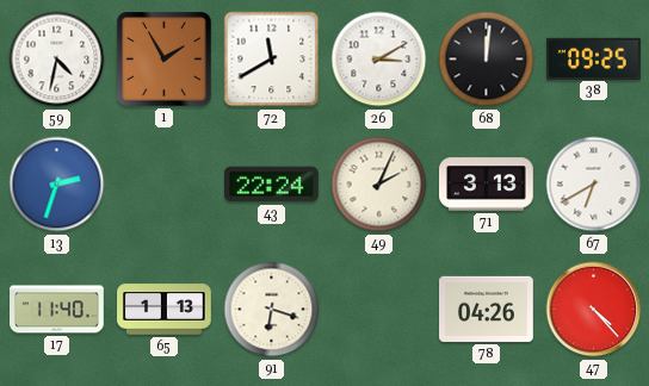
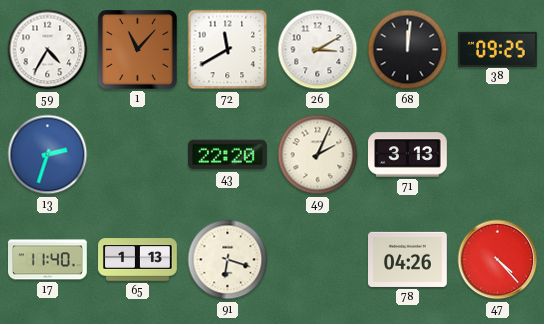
59: 4:32 -> 4:35
1: 1:55 -> 11:07
43: 22:24 -> 22:20
67: 6:40 -> none
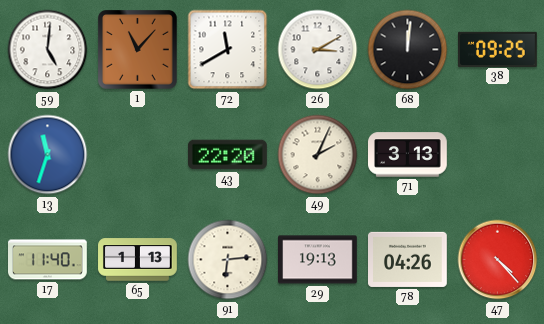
59: 4:35 -> 5:01
13: 2:33 -> 11:33
91: 6:18 -> 6:14
29: none -> 19:13
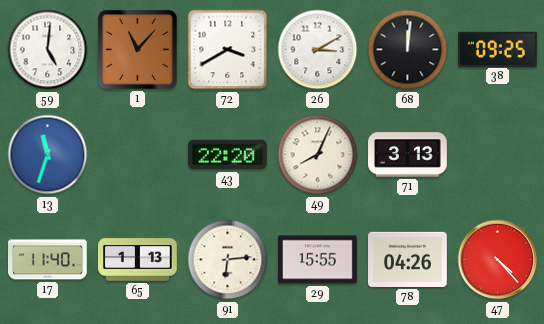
72: 11:40 -> 3:40
49: 2:04 -> 8:04
29: 19:13 -> 15:55
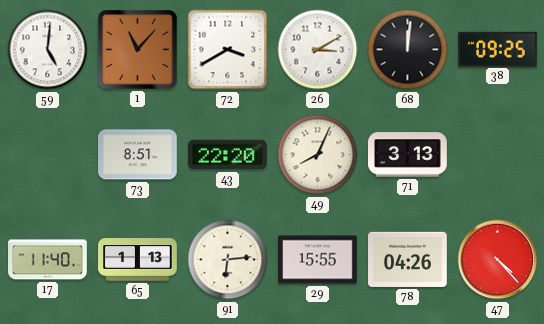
13: 11:33 -> none
73: none -> 8:51
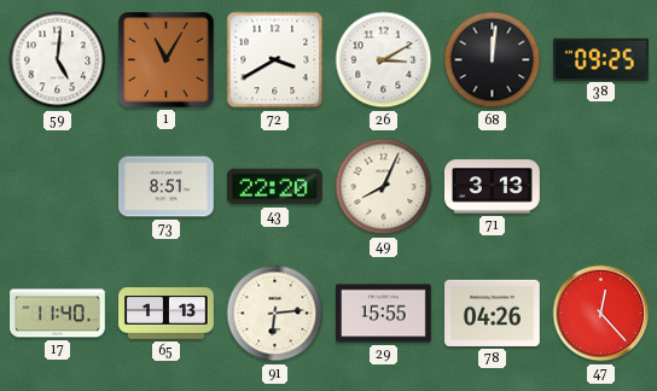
1: 11:07 -> 11:05
47: 4:23 -> 12:23
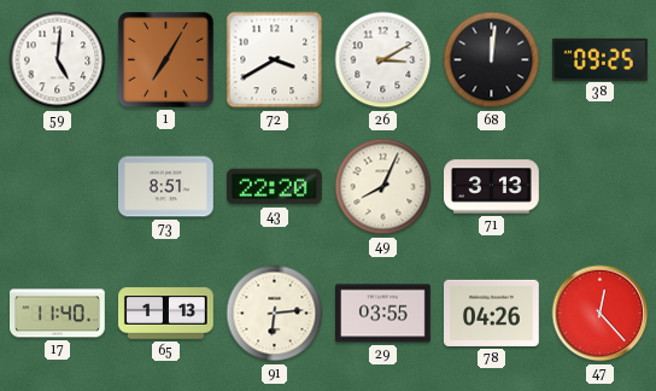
1: 11:05 -> 7:05
29: 15:55 -> 03:55
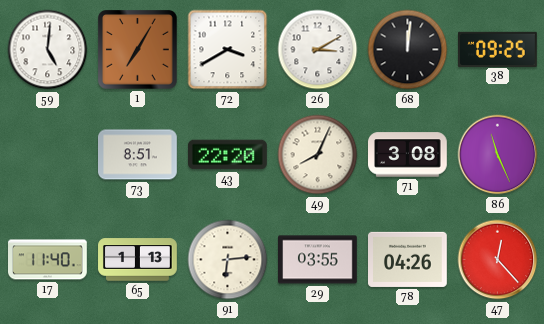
71: 3:13 -> 3:08
86: none -> 11:26
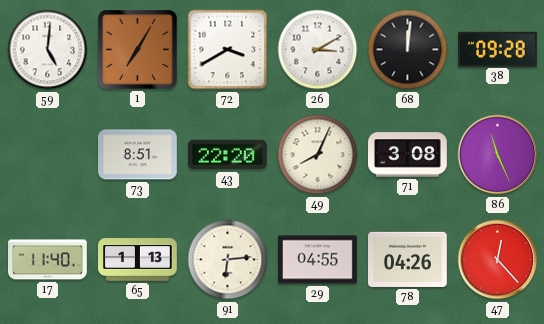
38: 09:25 -> 09:28
29: 03:55 -> 04:55
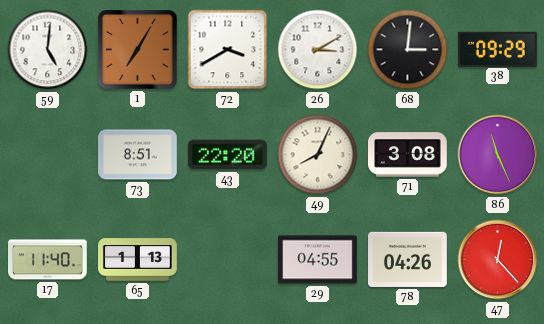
68: 12:01 -> 3:01
38: 09:28 -> 09:29
91: 6:14 -> none
